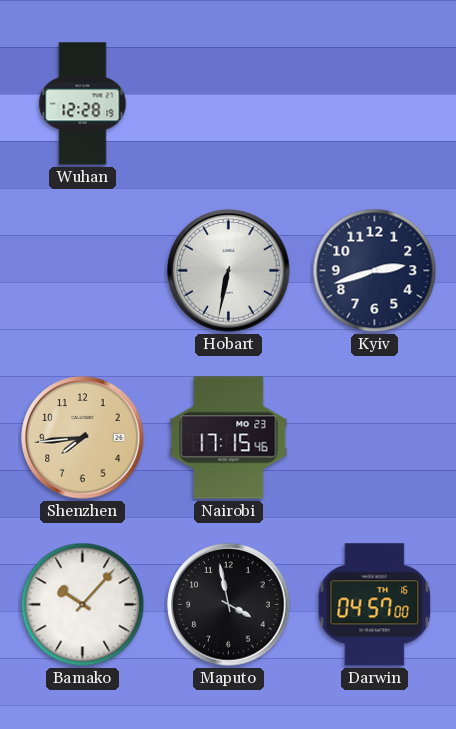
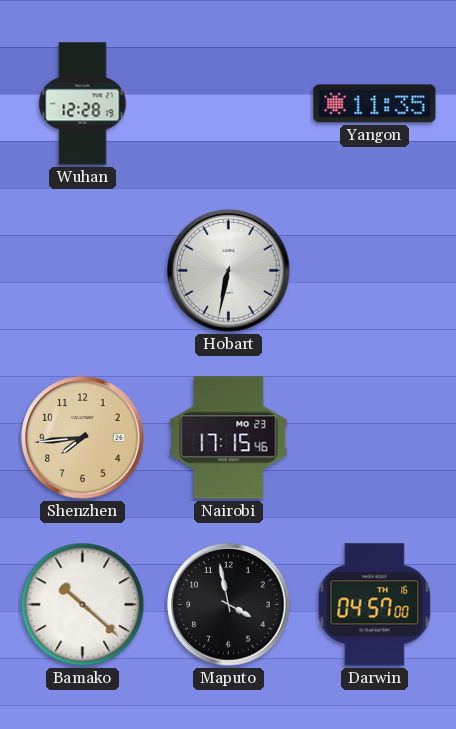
Yangon: none -> 11:35
Kyiv: 2:42 -> none
Bamako: 10:07 -> 10:22
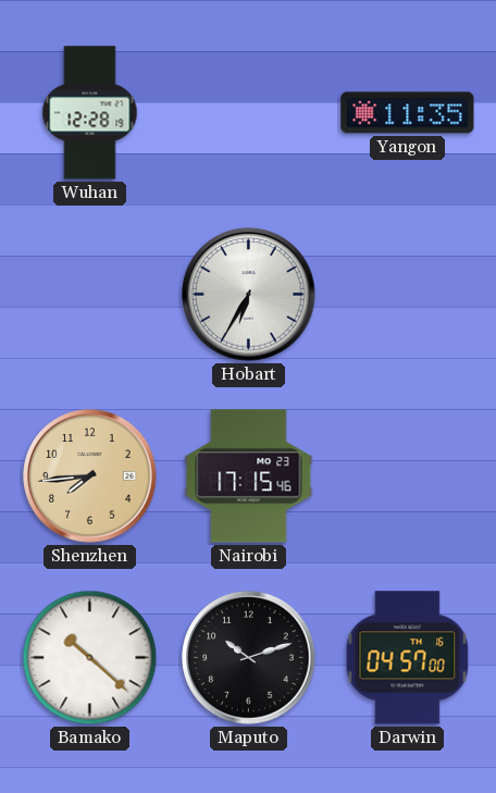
Hobart: 6:32 -> 6:35
Maputo: 3:58 -> 10:12
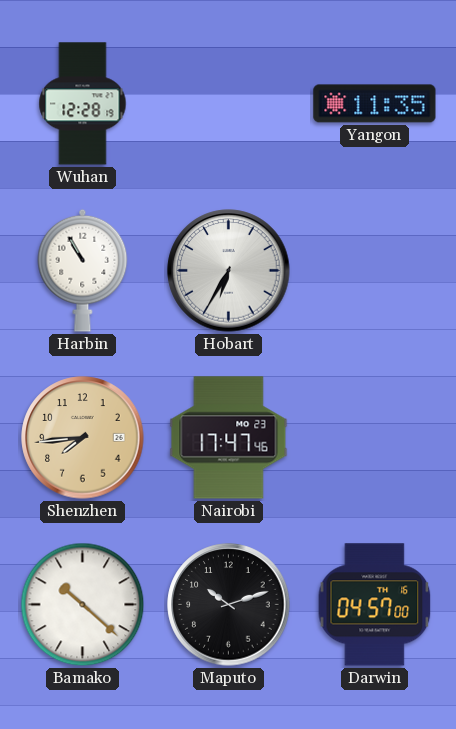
Harbin: none -> 10:55
Nairobi: 17:15 -> 17:47
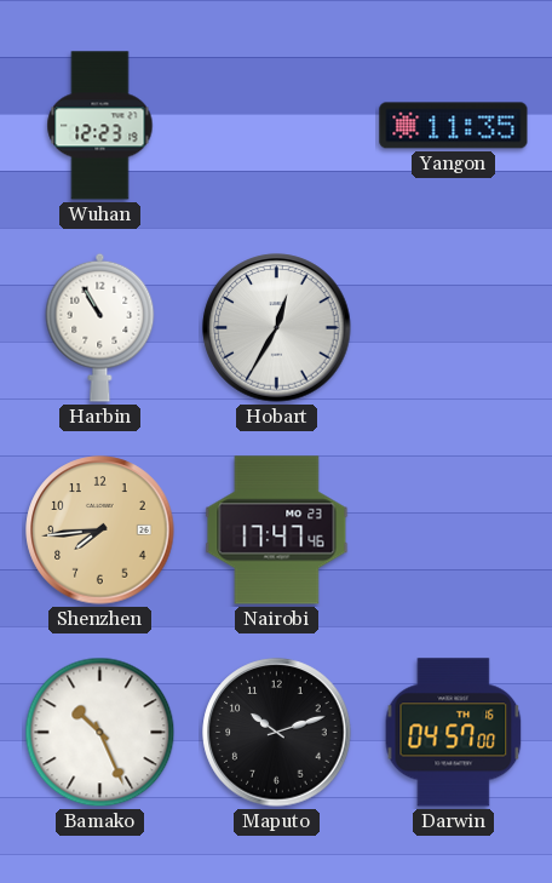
Wuhan: 12:28 -> 12:23
Hobart: 6:35 -> 12:35
Bamako: 10:22 -> 10:26
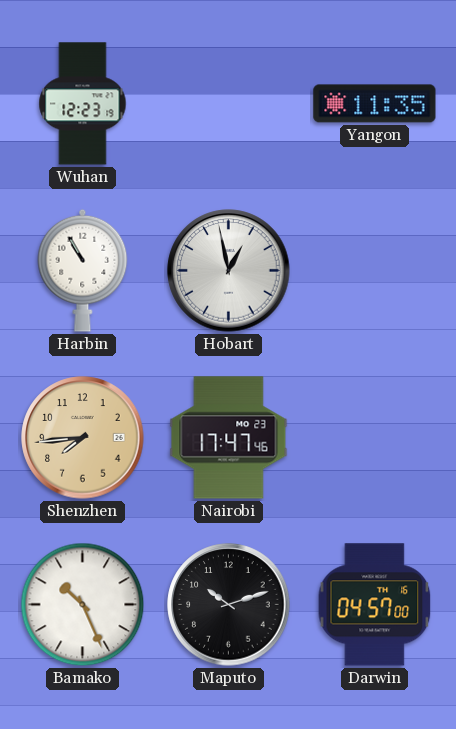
Hobart: 12:35 -> 12:58
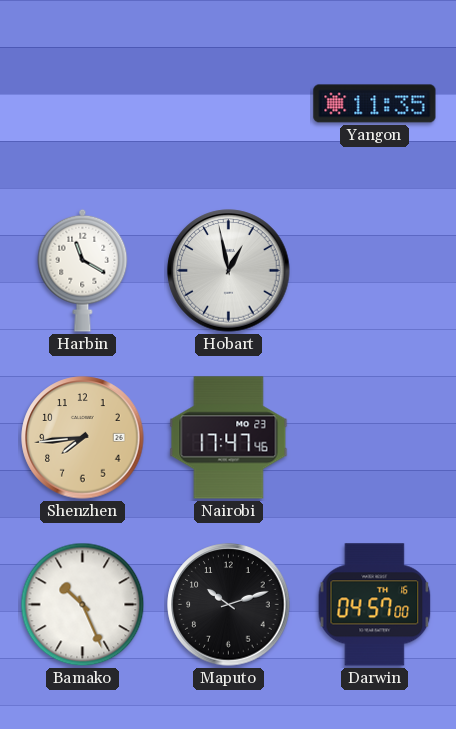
Wuhan: 12:23 -> none
Harbin: 10:55 -> 11:20
